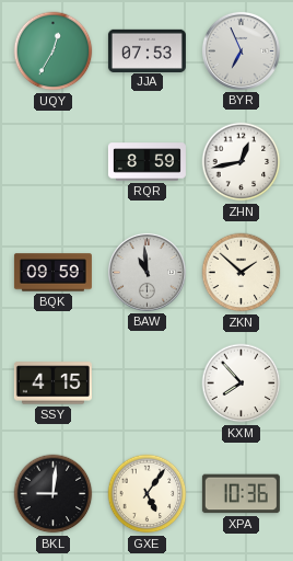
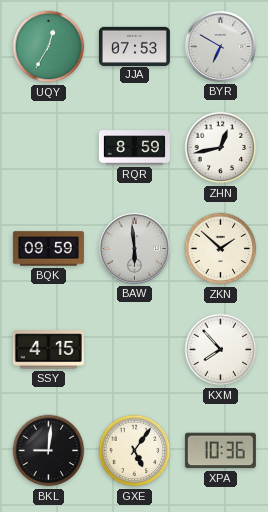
BYR: 6:56 -> 6:50
BAW: 10:59 -> 5:59
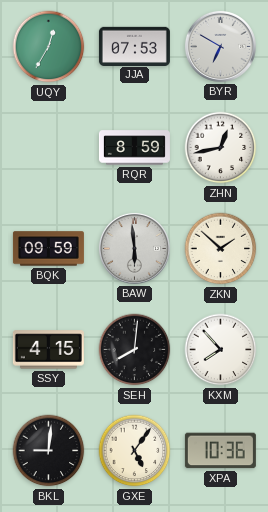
SEH: none -> 8:01
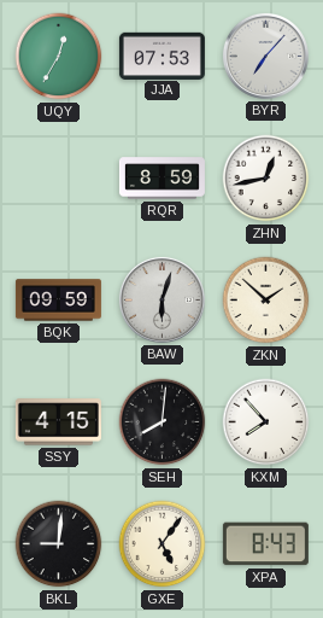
BYR: 6:50 -> 7:07
BAW: 5:59 -> 6:03
XPA: 10:36 -> 8:43
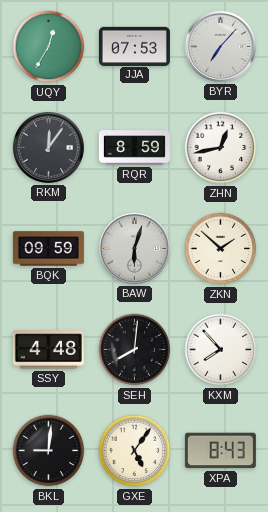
RKM: none -> 12:06
SSY: 4:15 -> 4:48
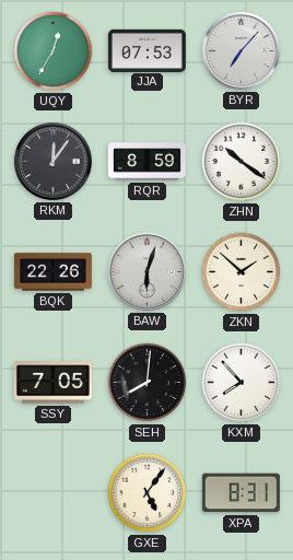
ZHN: 12:43 -> 10:21
BQK: 09:59 -> 22:26
SSY: 4:48 -> 7:05
BKL: 9:01 -> none
XPA: 8:43 -> 8:31
